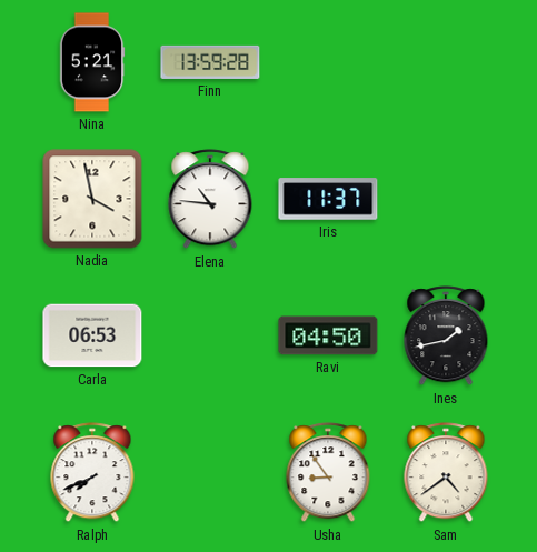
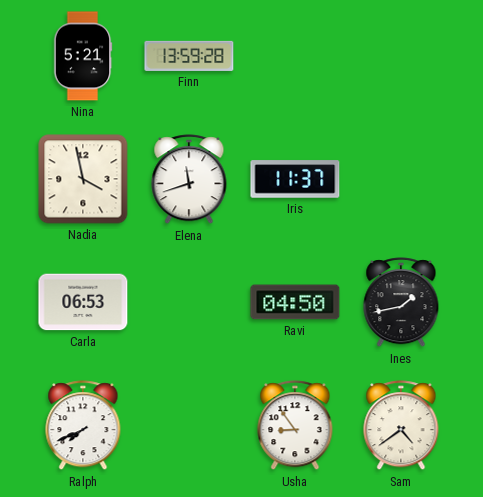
Elena: 10:46 -> 11:42
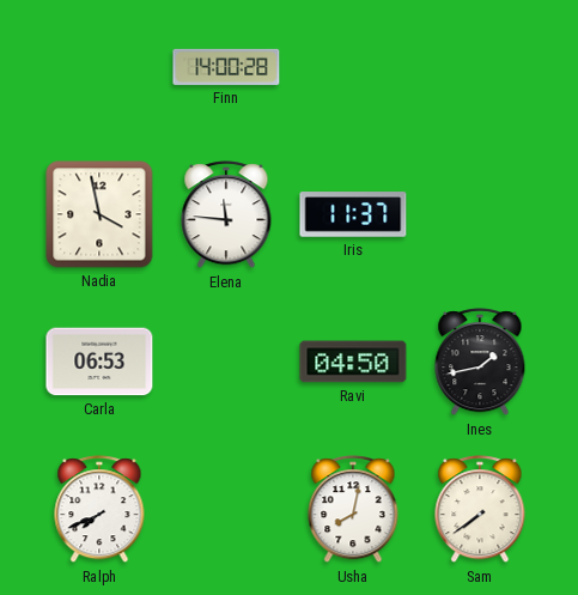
Nina: 5:21 -> none
Finn: 13:59 -> 14:00
Elena: 11:42 -> 11:46
Usha: 8:54 -> 8:02
Sam: 4:39 -> 7:39
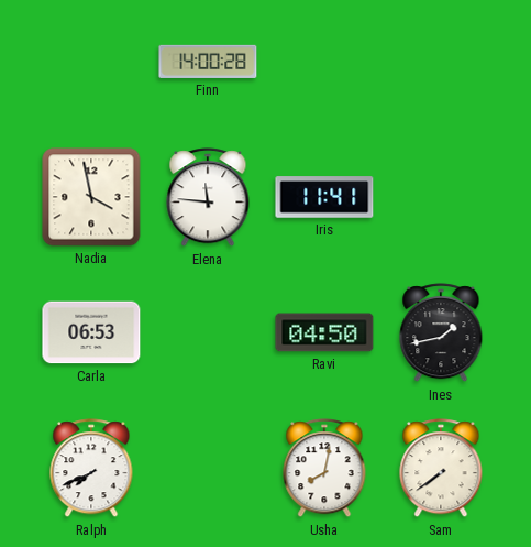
Iris: 11:37 -> 11:41
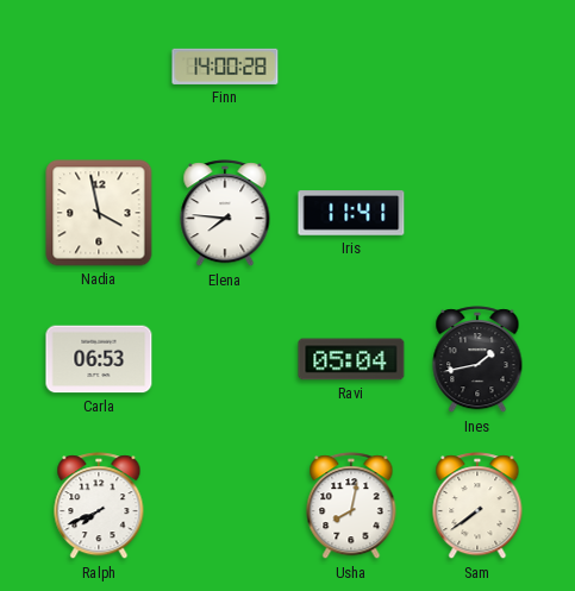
Elena: 11:46 -> 7:46
Ravi: 04:50 -> 05:04
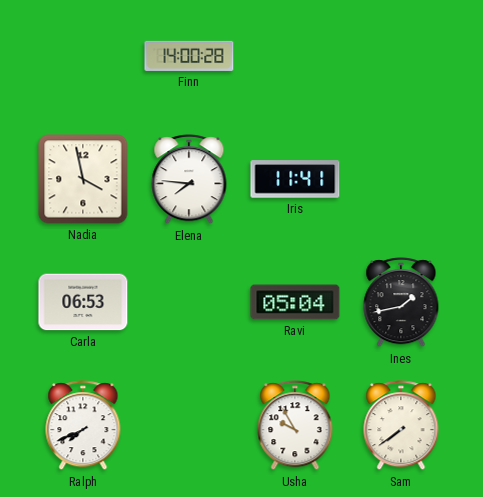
Usha: 8:02 -> 9:55
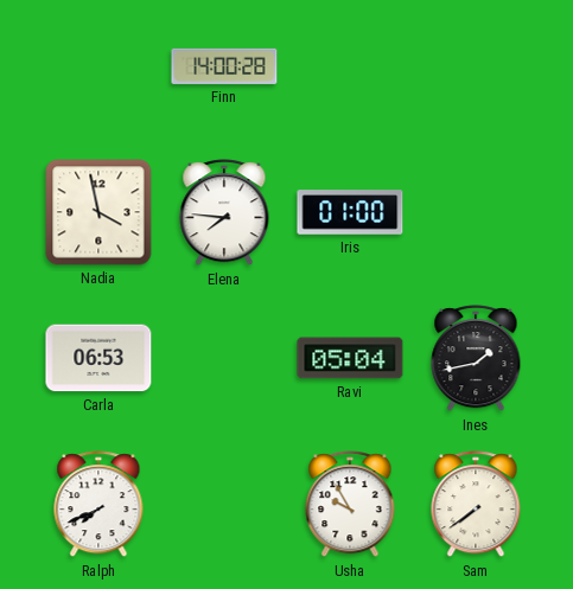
Iris: 11:41 -> 01:00
